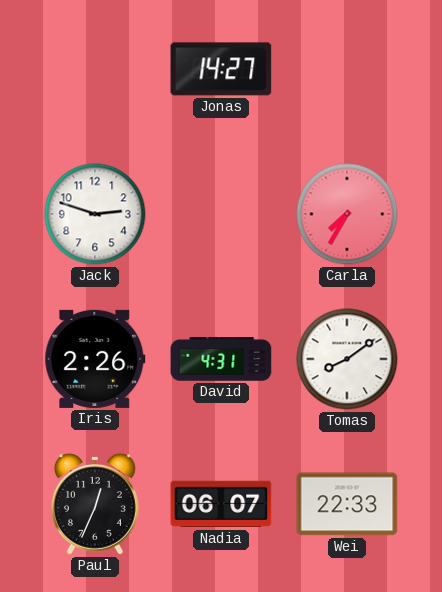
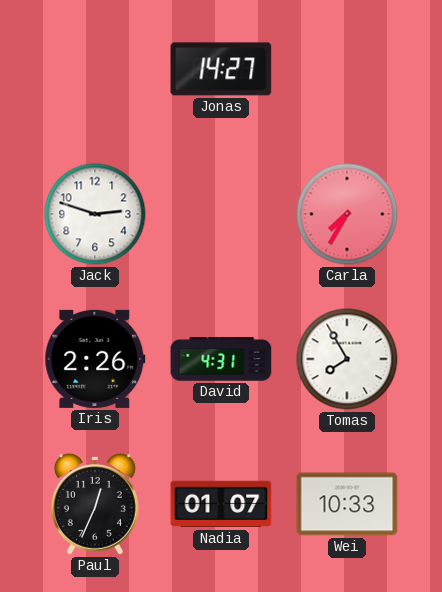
Tomas: 8:09 -> 7:55
Nadia: 06:07 -> 01:07
Wei: 22:33 -> 10:33
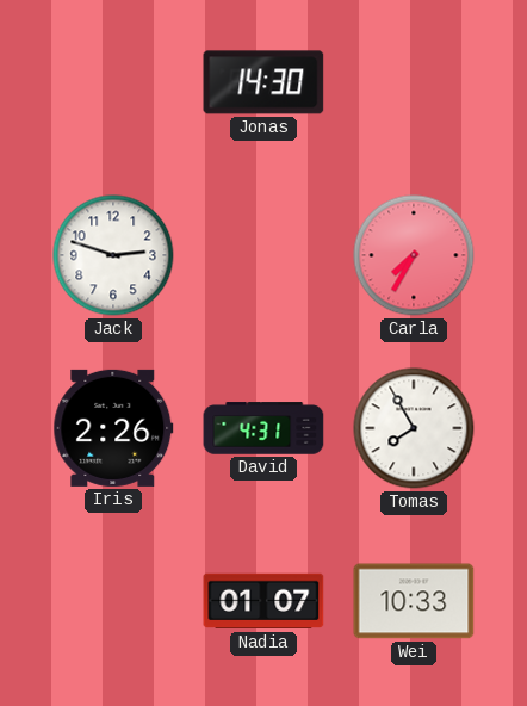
Jonas: 14:27 -> 14:30
Paul: 12:34 -> none
